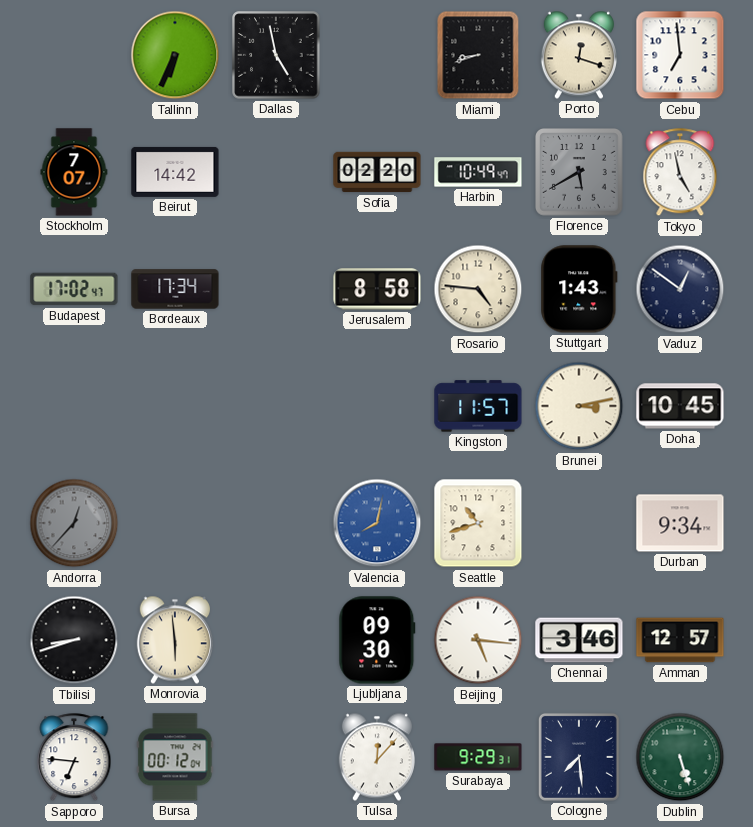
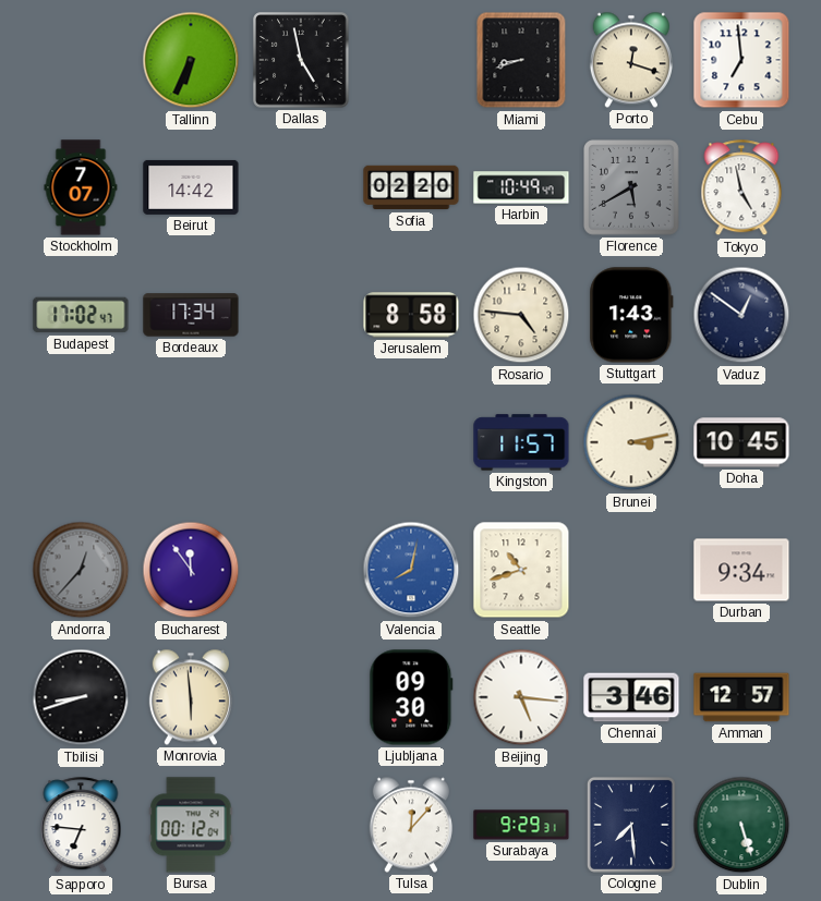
Bucharest: none -> 11:54
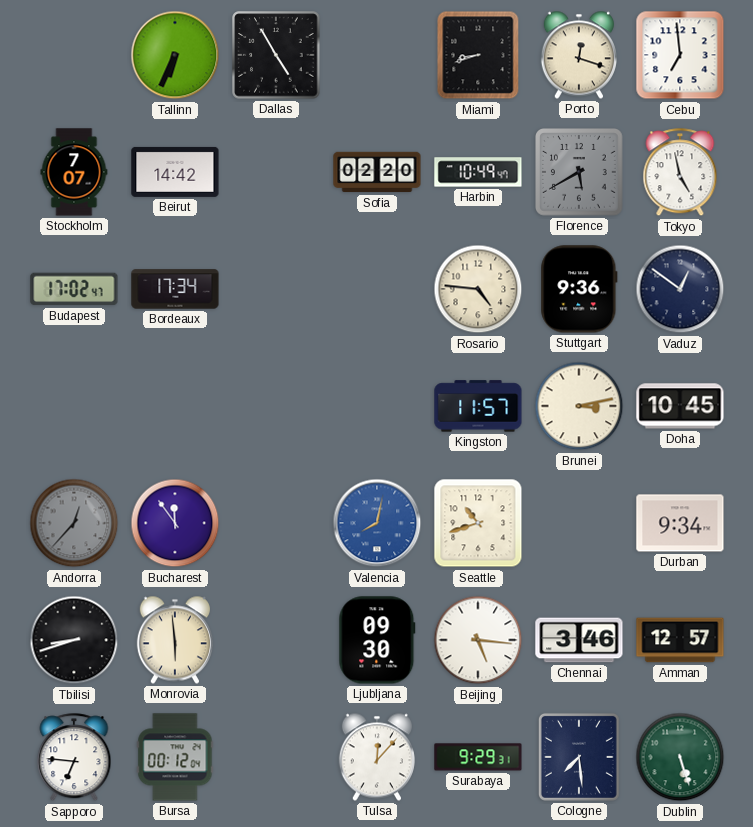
Dallas: 4:58 -> 4:55
Jerusalem: 8:58 -> none
Stuttgart: 1:43 -> 9:36
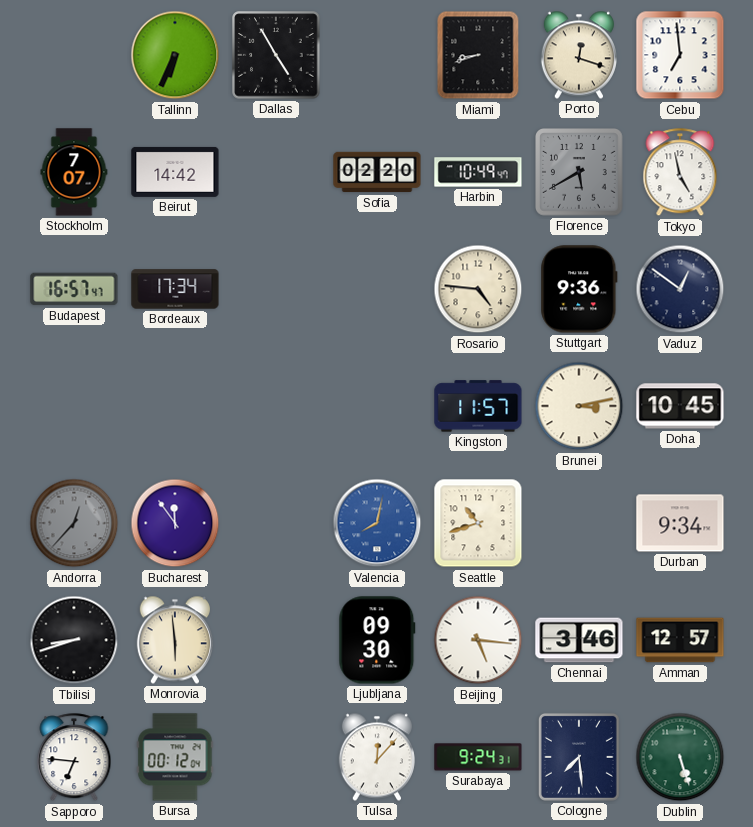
Budapest: 17:02 -> 16:57
Surabaya: 9:29 -> 9:24
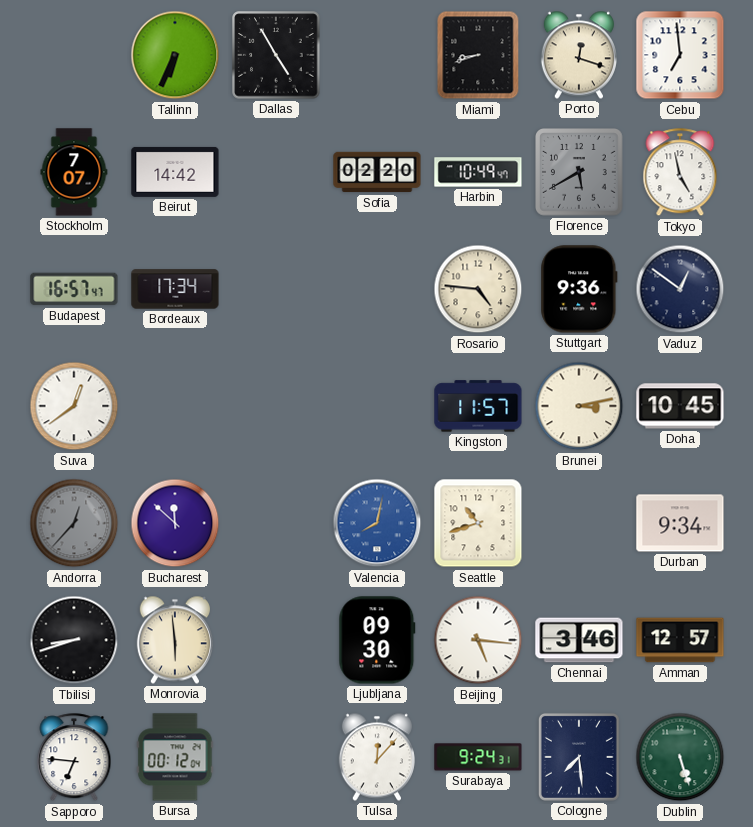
Suva: none -> 12:39
Bucharest: 11:54 -> 11:52
